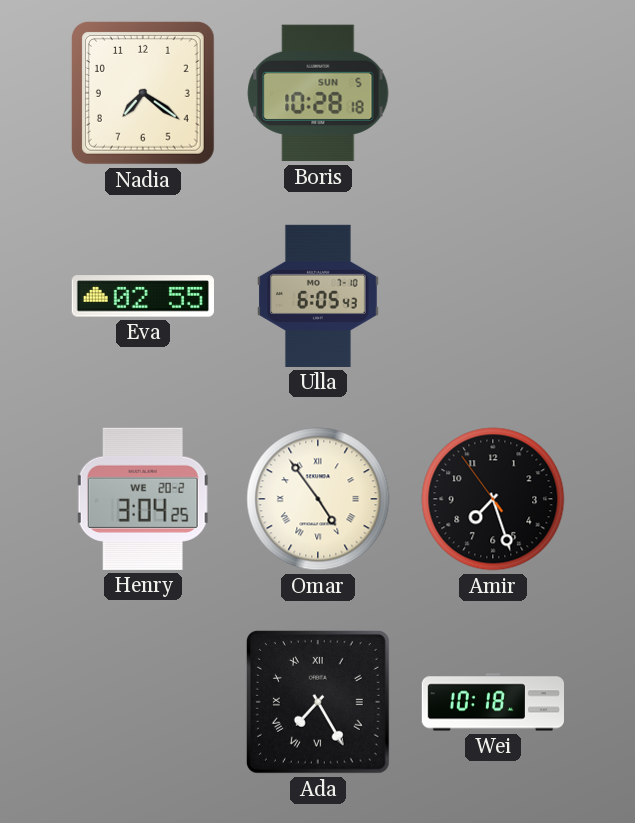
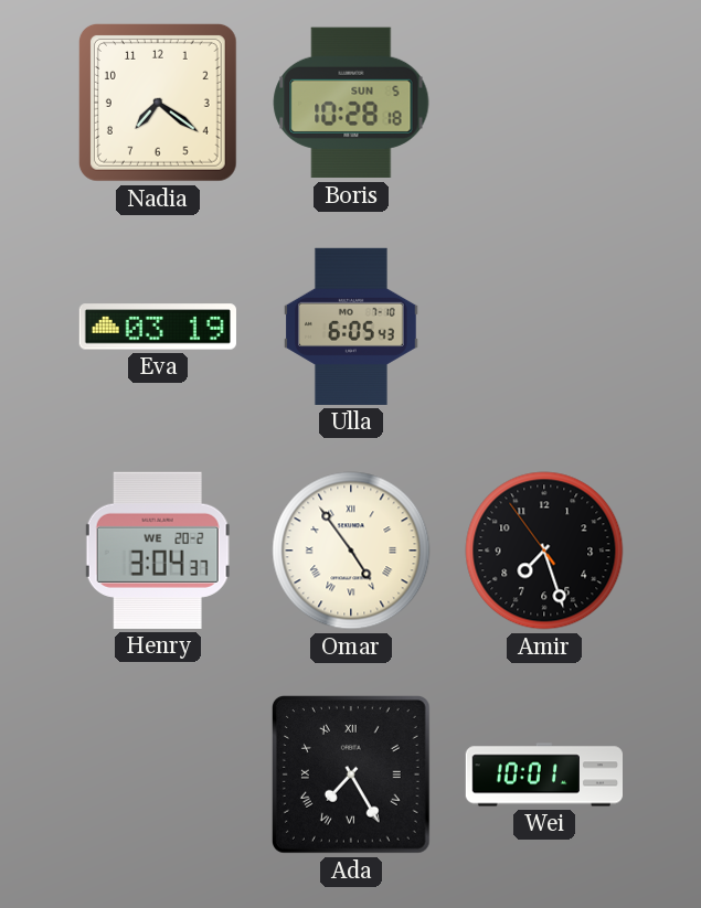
Eva: 02:55 -> 03:19
Henry: 3:04:25 -> 3:04:37
Wei: 10:18 -> 10:01
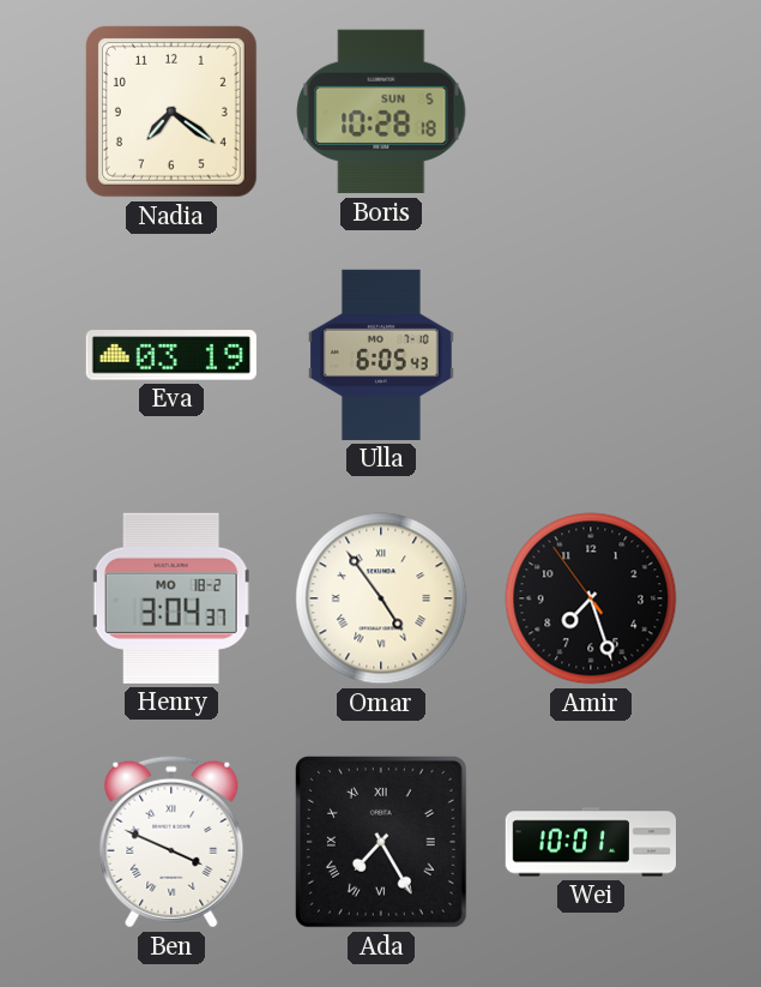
Henry date: WE 20-2 -> MO 18-2
Ben: none -> 3:49
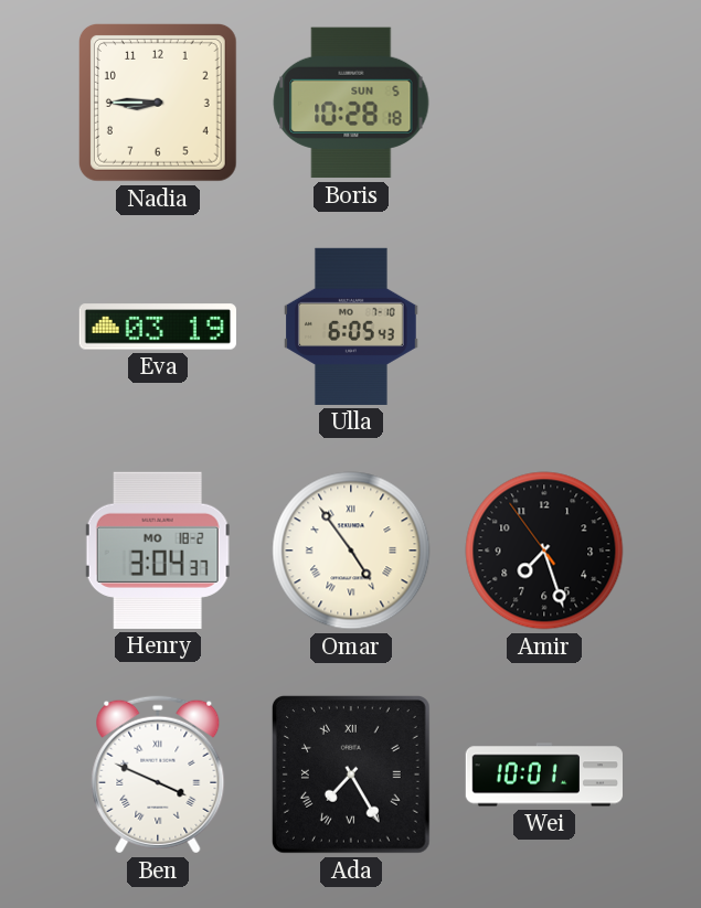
Nadia: 7:21 -> 8:45
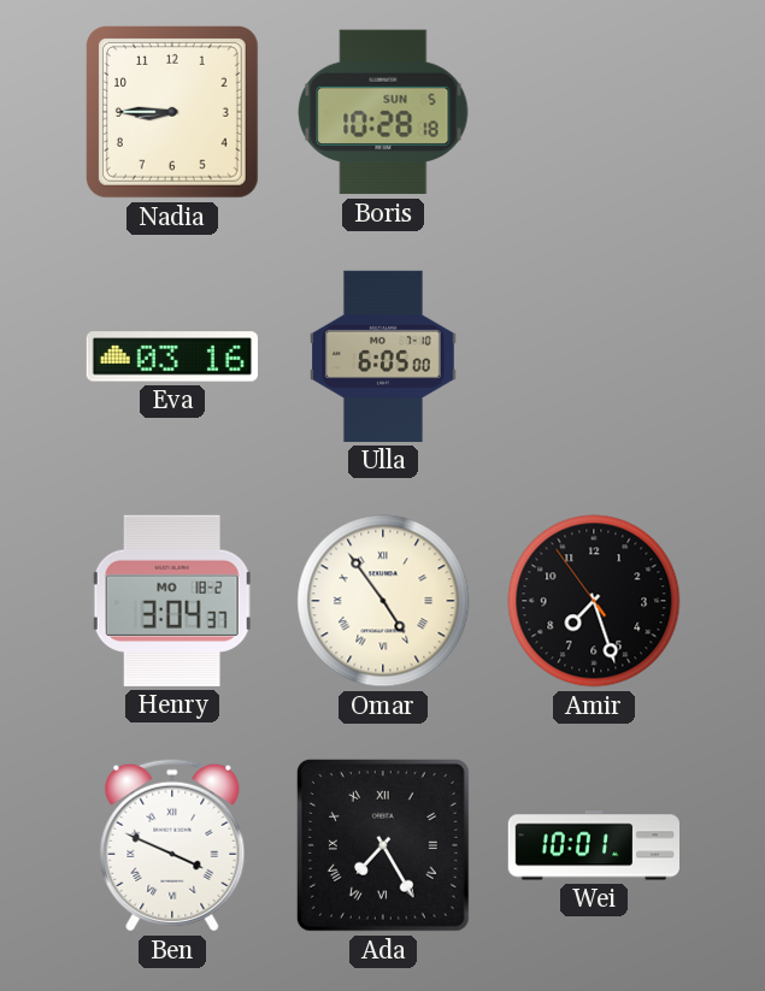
Eva: 03:19 -> 03:16
Ulla: 6:05:43 -> 6:05:00
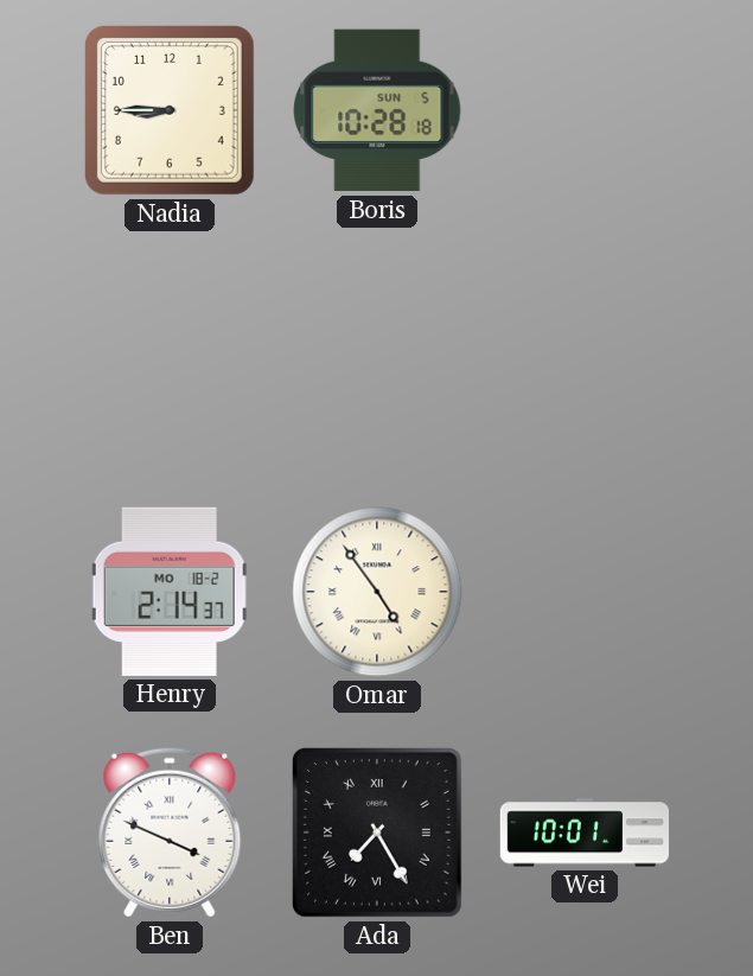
Eva: 03:16 -> none
Ulla: 6:05 -> none
Henry: 3:04 -> 2:14
Amir: 7:26 -> none
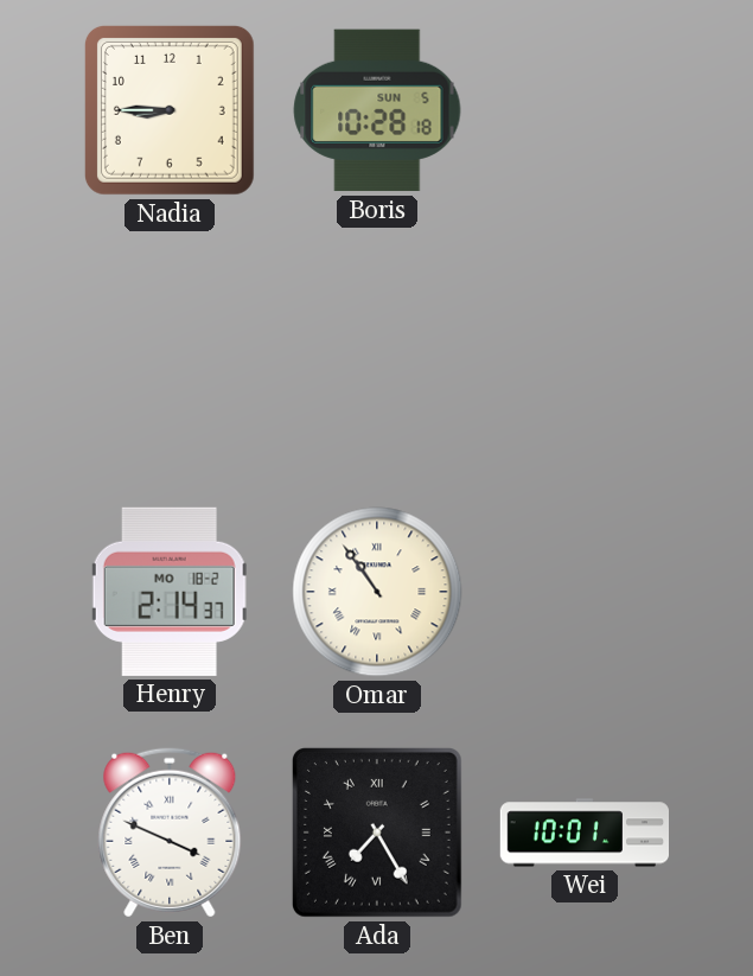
Omar: 4:54 -> 10:54
